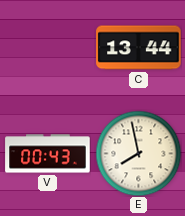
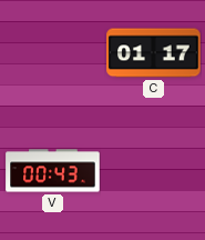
C: 13:44 -> 01:17
E: 7:58 -> none
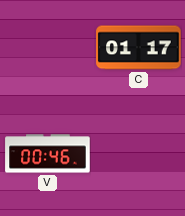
V: 00:43 -> 00:46
